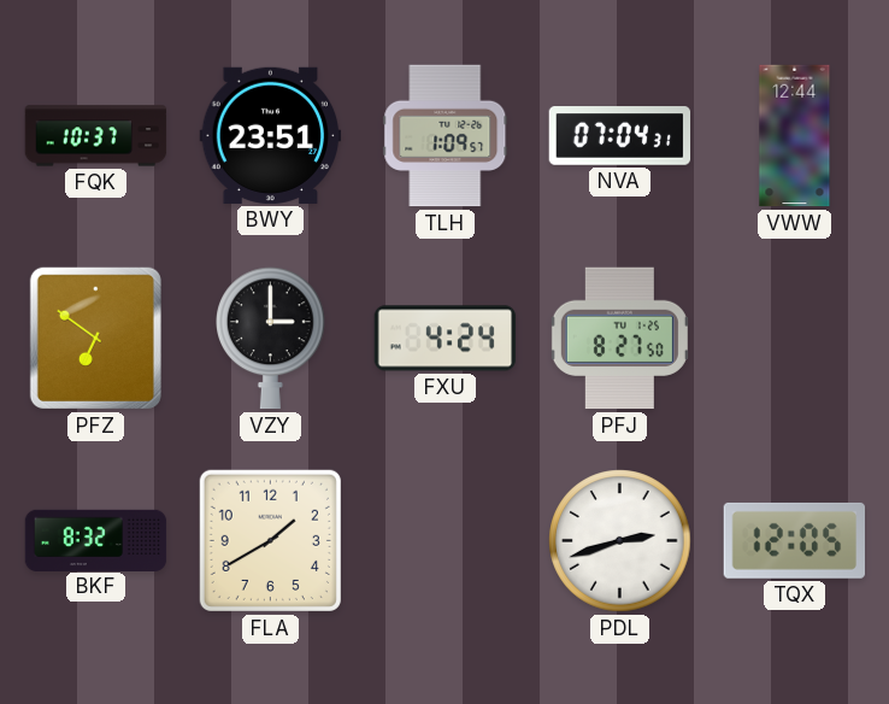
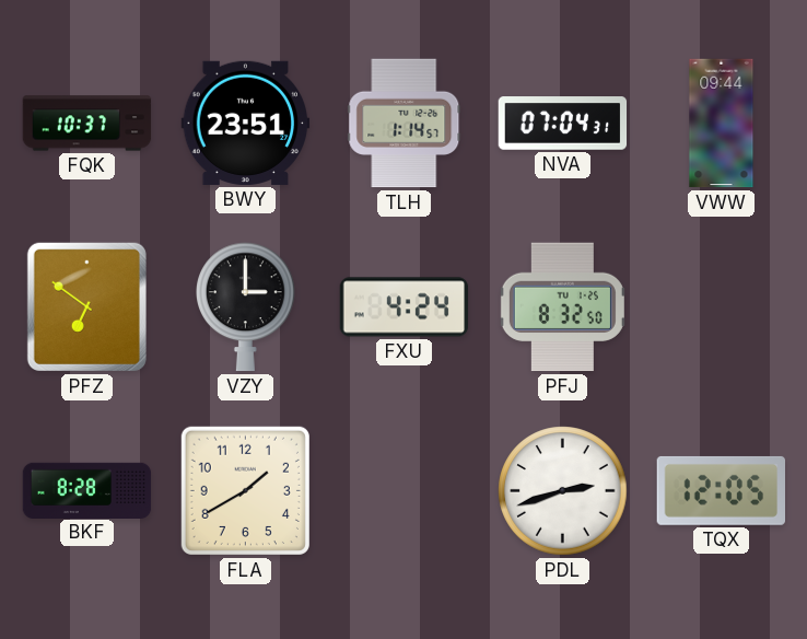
TLH: 1:09 -> 1:14
VWW: 12:44 -> 09:44
PFJ: 8:27 -> 8:32
BKF: 8:32 -> 8:28
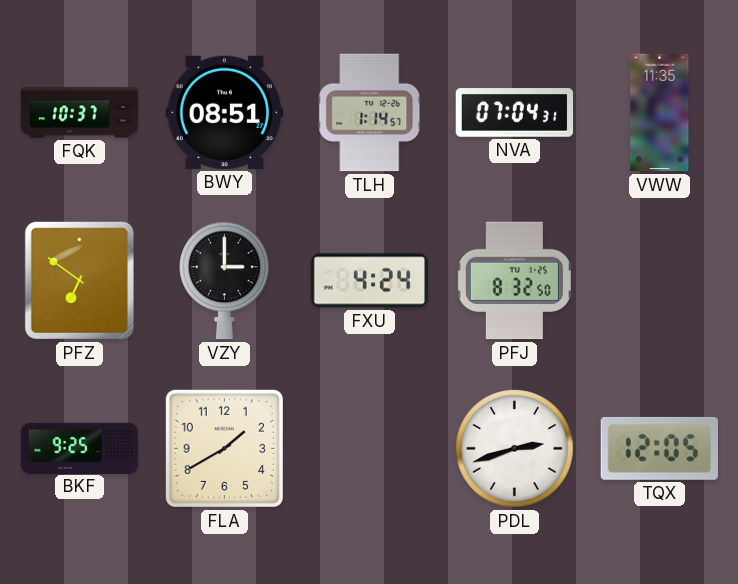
BWY: 23:51 -> 08:51
VWW: 09:44 -> 11:35
BKF: 8:28 -> 9:25
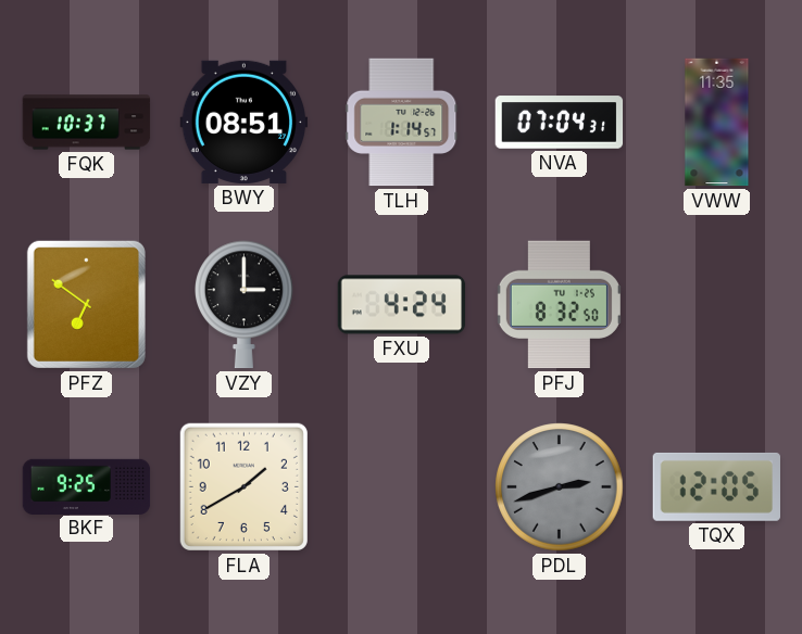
PDL dial: white -> grey
